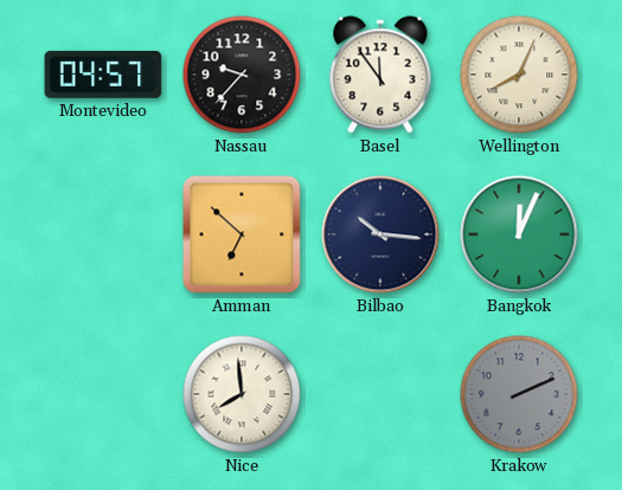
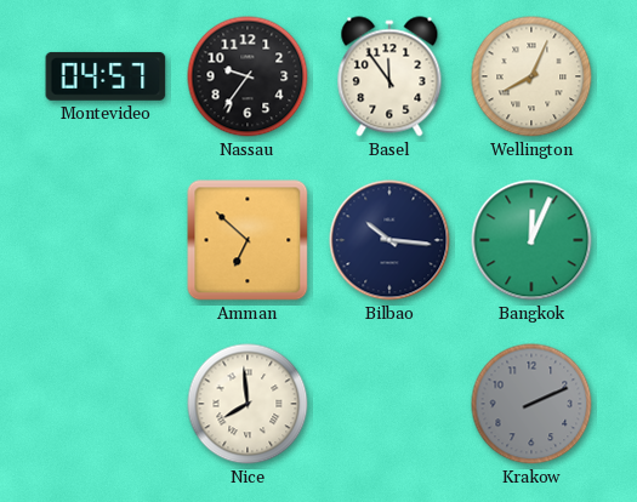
Nassau: 9:37 -> 9:36
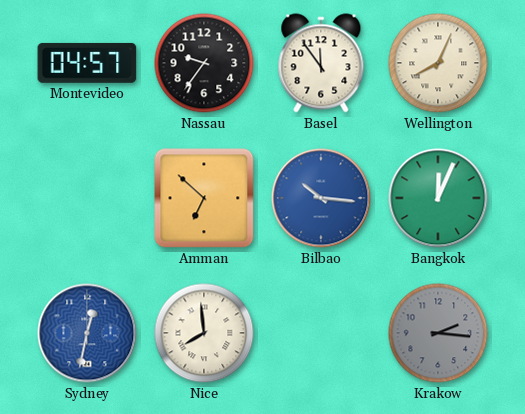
Bilbao dial: navy -> blue
Sydney: none -> 12:32
Krakow: 2:11 -> 2:16
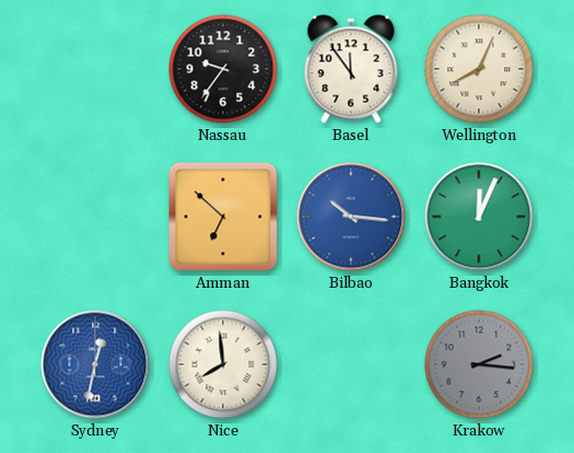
Montevideo: 04:57 -> none
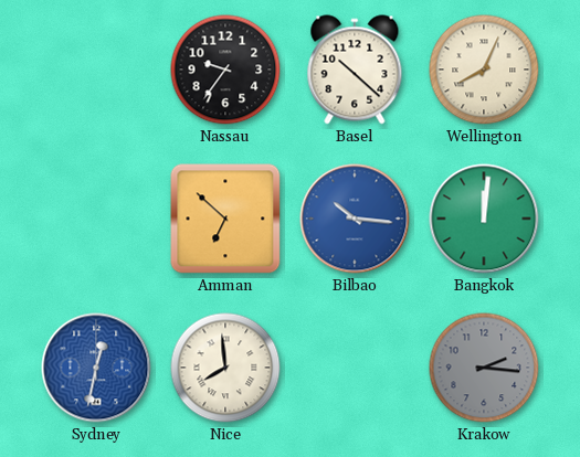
Basel: 11:54 -> 10:22
Bangkok: 12:04 -> 12:01
